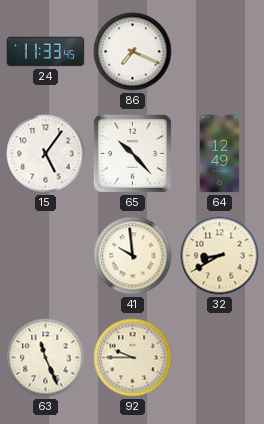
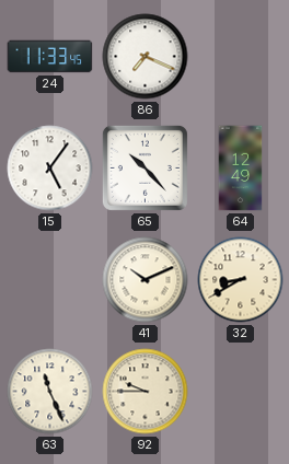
41: 9:59 -> 10:11
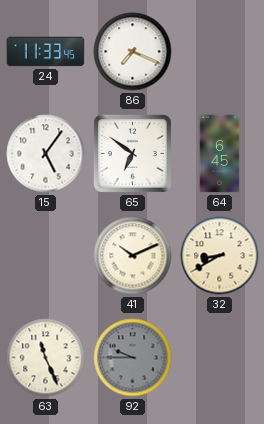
65: 10:23 -> 6:51
64: 12:49 -> 6:45
92 dial: cream -> grey
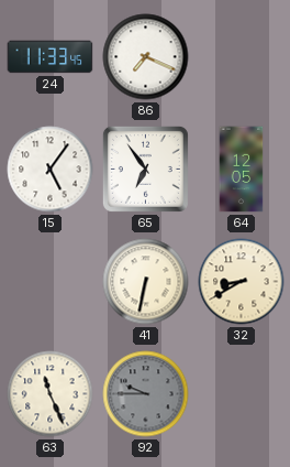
65: 6:51 -> 6:54
64: 6:45 -> 12:05
41: 10:11 -> 6:32
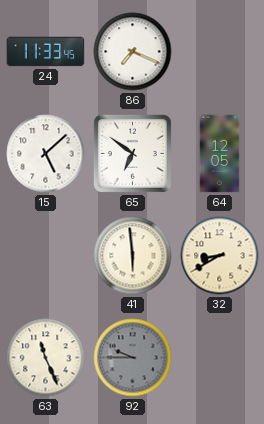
15: 5:06 -> 5:08
65: 6:54 -> 6:51
41: 6:32 -> 5:59
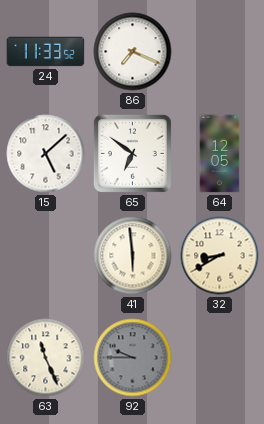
24: 11:33:45 -> 11:33:52
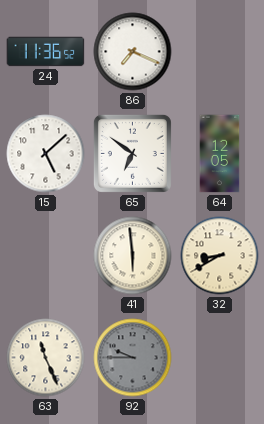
24: 11:33 -> 11:36
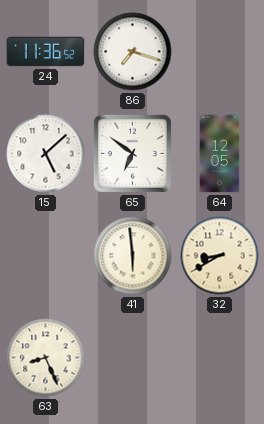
86: 7:19 -> 7:18
63: 11:26 -> 8:26
92: 9:45 -> none
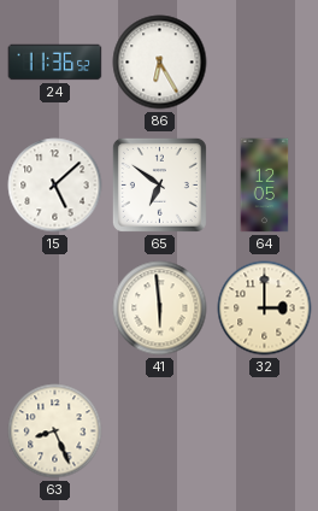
86: 7:18 -> 6:25
32: 8:40 -> 3:00
